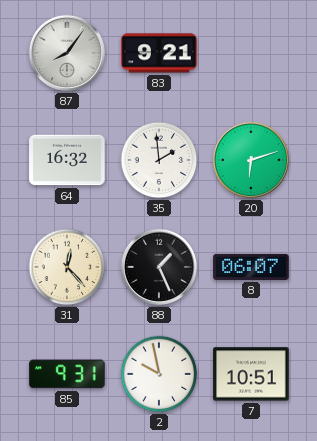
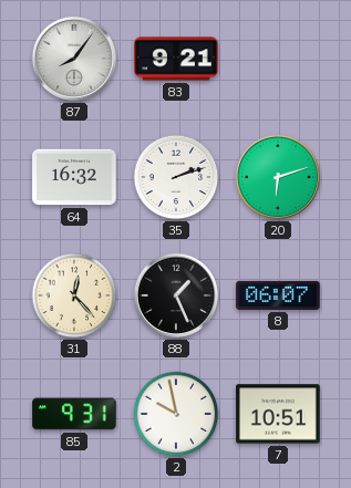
35: 1:59 -> 2:12
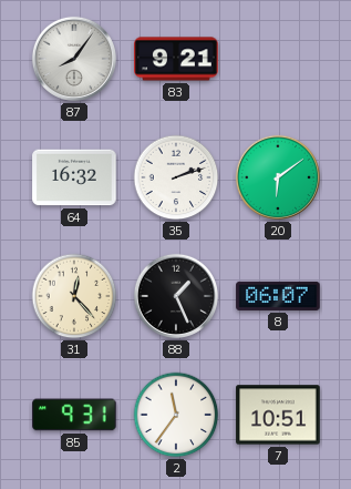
20: 6:12 -> 6:09
2: 9:58 -> 11:36
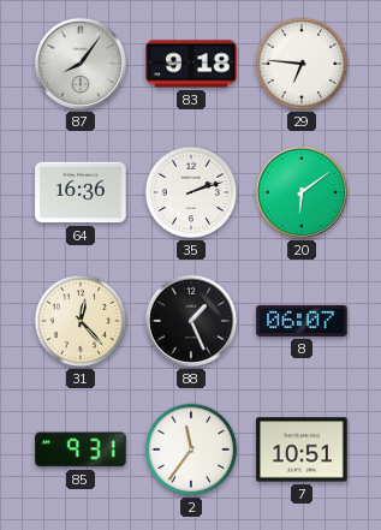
83: 9:21 -> 9:18
29: none -> 6:46
64: 16:32 -> 16:36
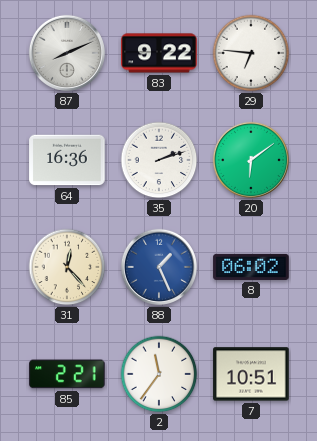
87: 8:06 -> 8:11
83: 9:18 -> 9:22
88 dial: black -> blue
8: 06:07 -> 06:02
85: 9:31 -> 2:21
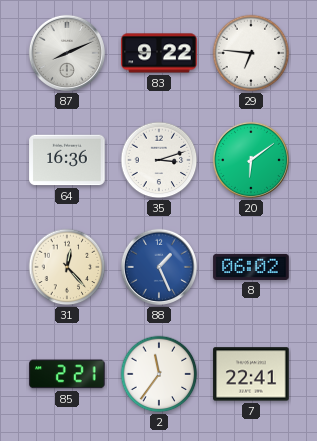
35: 2:12 -> 3:12
7: 10:51 -> 22:41
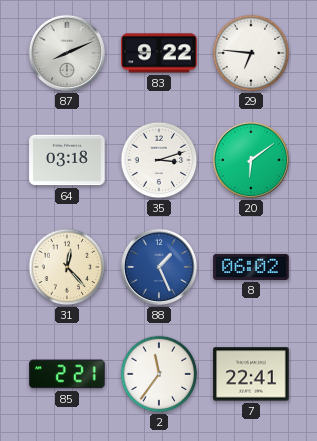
64: 16:36 -> 03:18
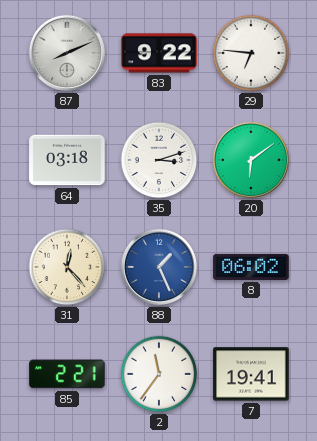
7: 22:41 -> 19:41
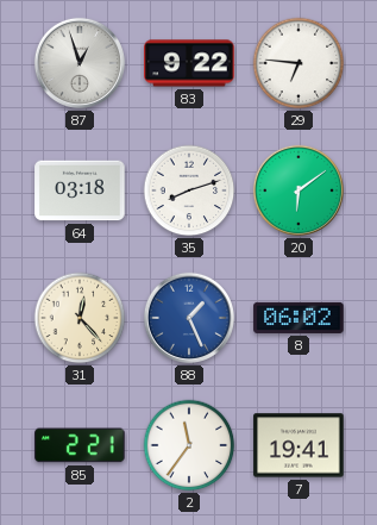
87: 8:11 -> 12:57
35: 3:12 -> 8:12
